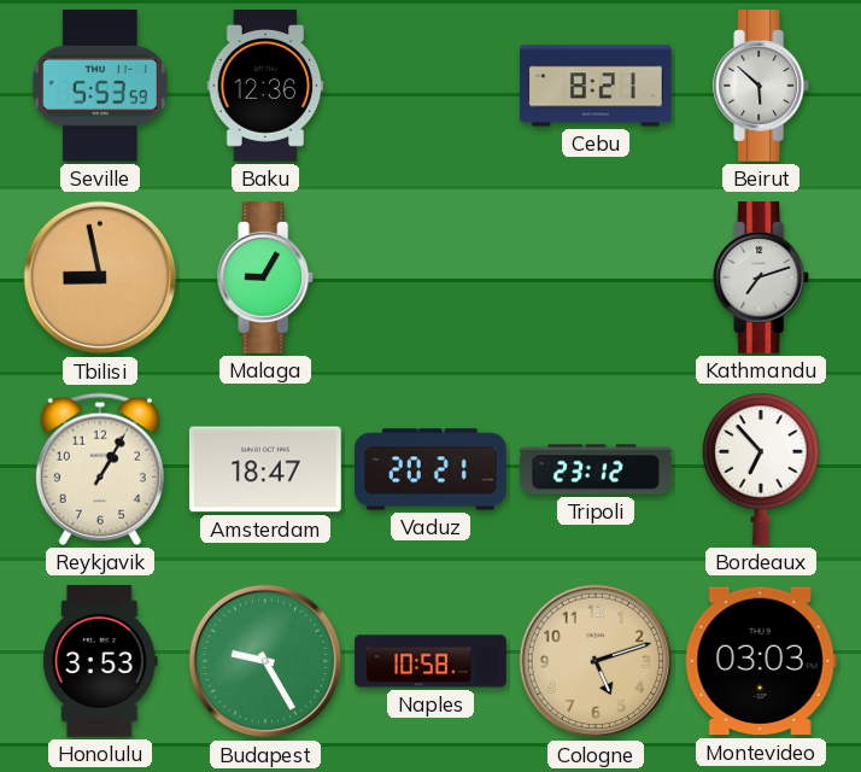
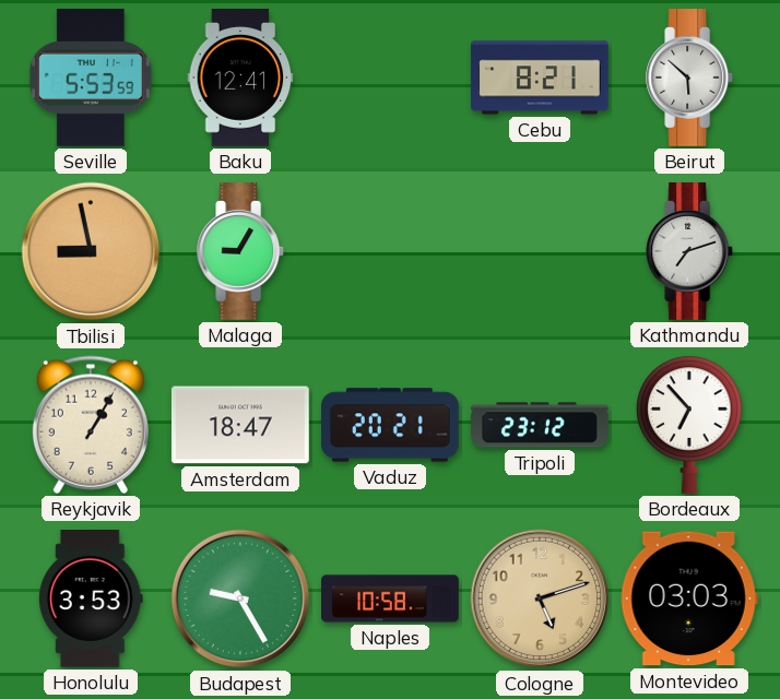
Baku: 12:36 -> 12:41
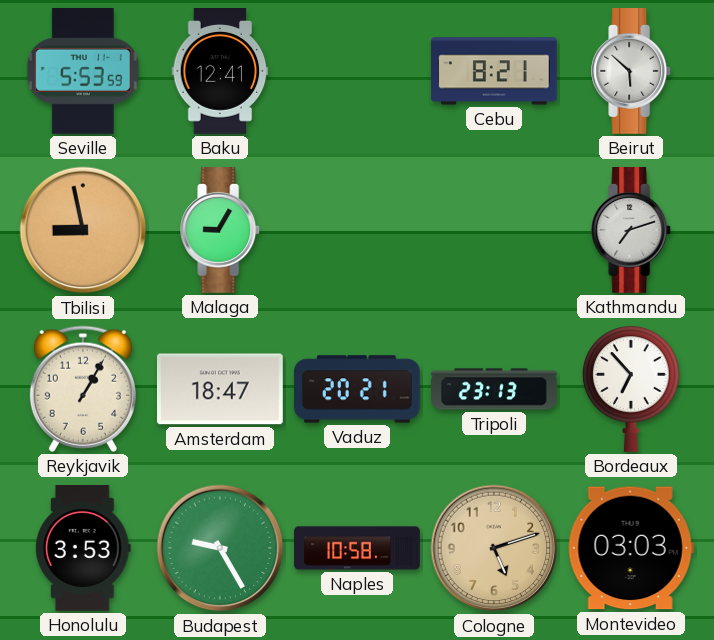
Tripoli: 23:12 -> 23:13
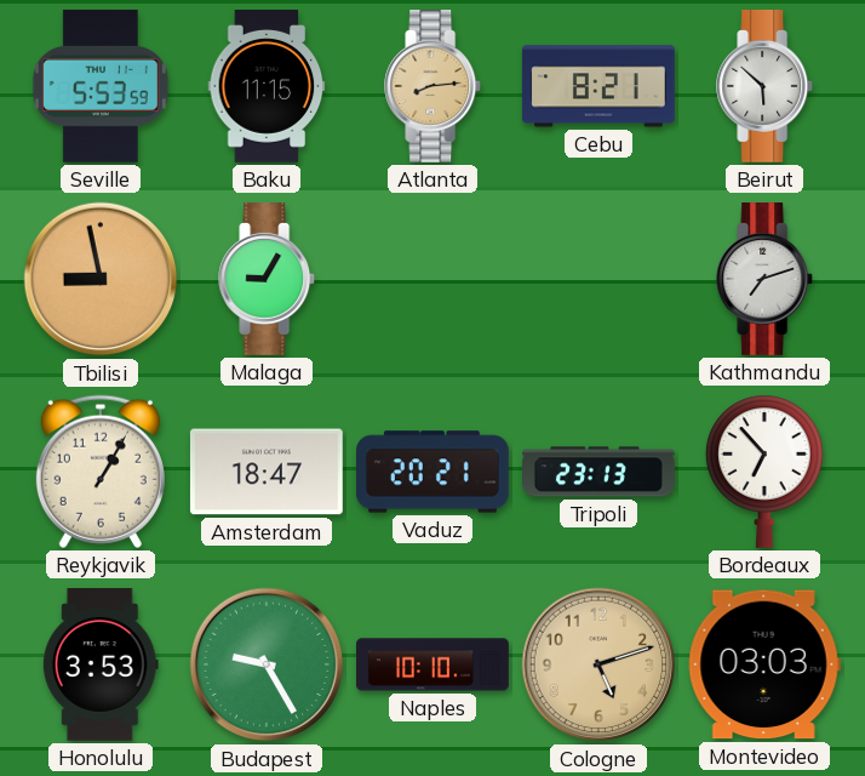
Baku: 12:41 -> 11:15
Atlanta: none -> 8:14
Naples: 10:58 -> 10:10
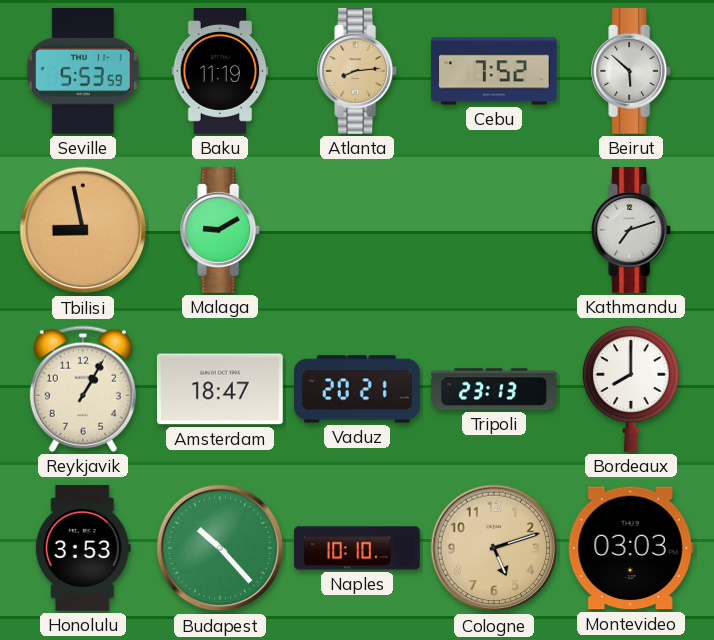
Baku: 11:15 -> 11:19
Cebu: 8:21 -> 7:52
Malaga: 9:05 -> 9:10
Bordeaux: 6:53 -> 8:00
Budapest: 9:25 -> 10:23
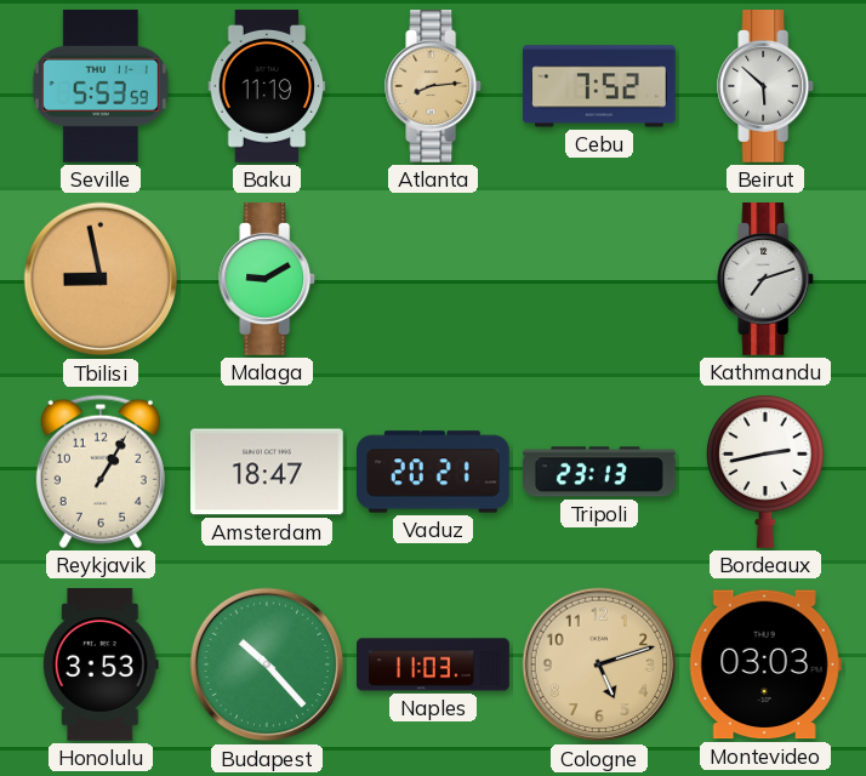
Bordeaux: 8:00 -> 2:43
Naples: 10:10 -> 11:03
